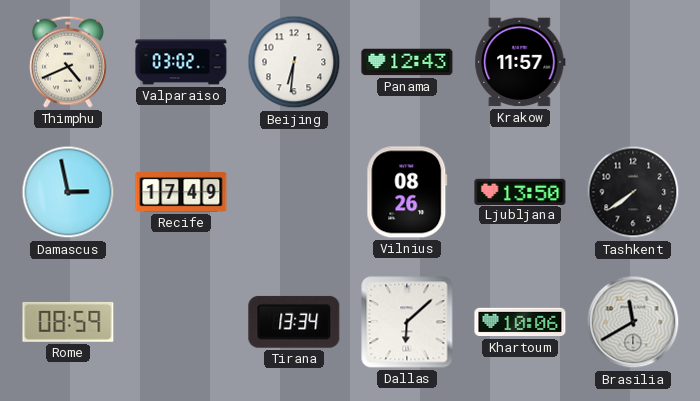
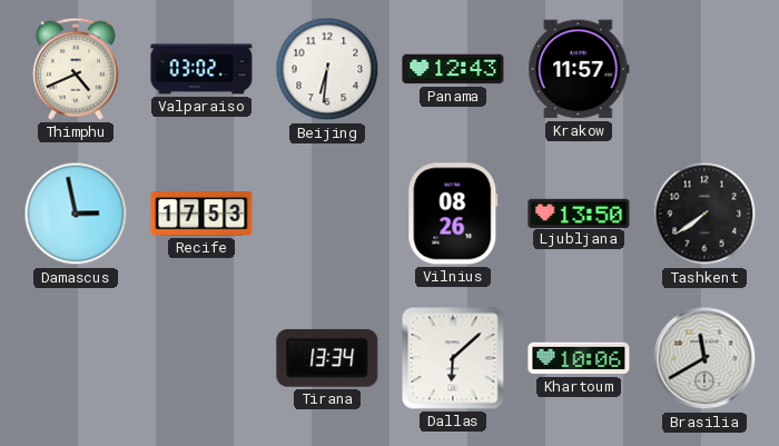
Recife: 17:49 -> 17:53
Rome: 08:59 -> none
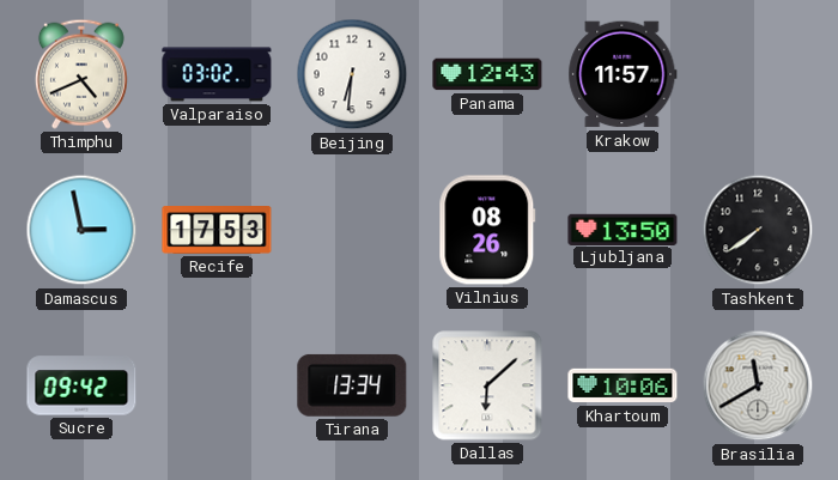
Sucre: none -> 09:42
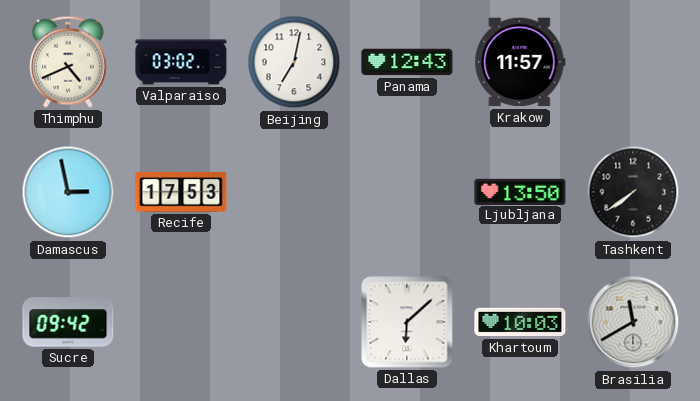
Beijing: 6:31 -> 7:02
Vilnius: 08:26 -> none
Tirana: 13:34 -> none
Khartoum: 10:06 -> 10:03
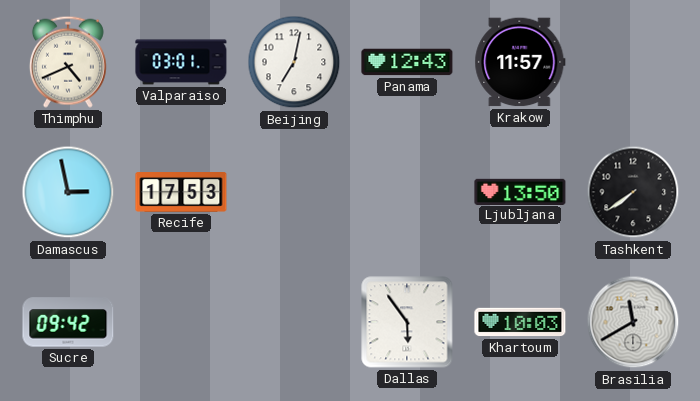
Valparaiso: 03:02 -> 03:01
Dallas: 6:08 -> 5:54
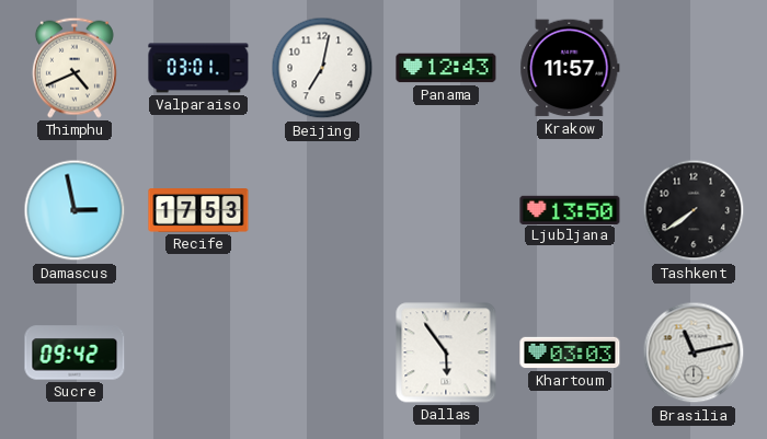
Khartoum: 10:03 -> 03:03
Brasilia: 11:40 -> 11:13
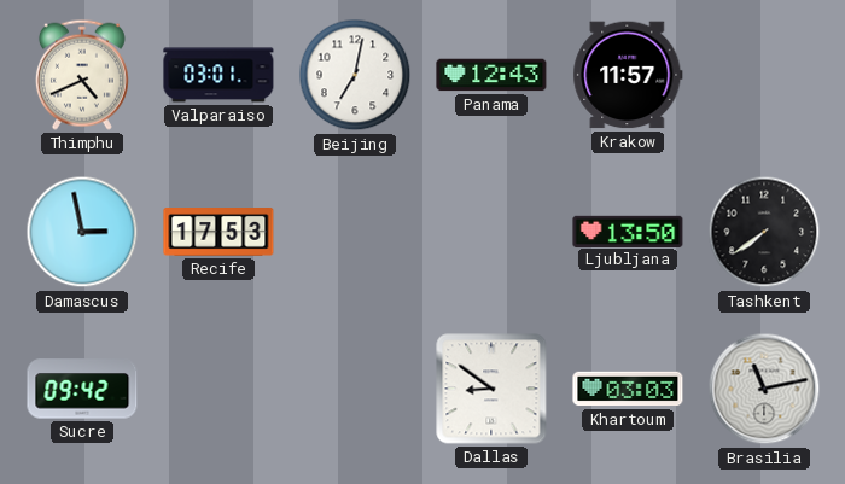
Dallas: 5:54 -> 8:51
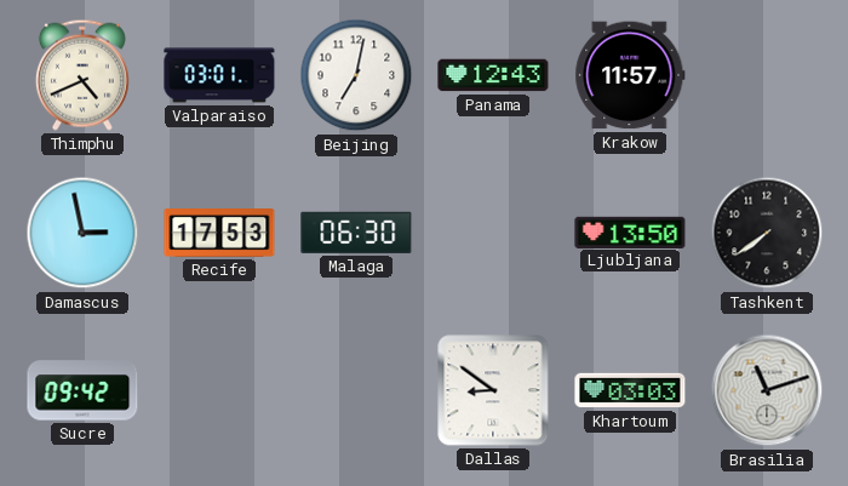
Malaga: none -> 06:30
Brasilia: 11:13 -> 11:12
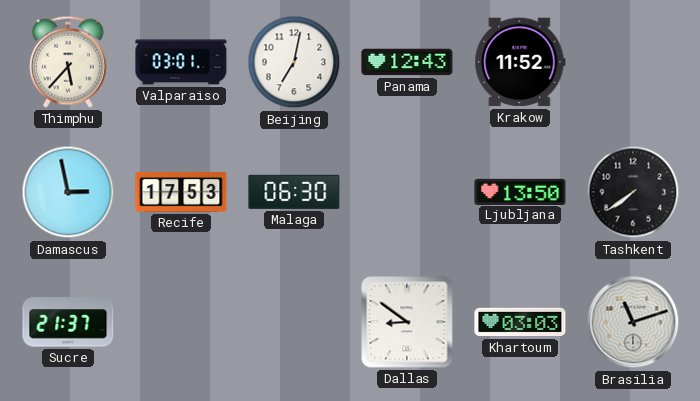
Thimphu: 4:41 -> 5:37
Krakow: 11:57 -> 11:52
Sucre: 09:42 -> 21:37
